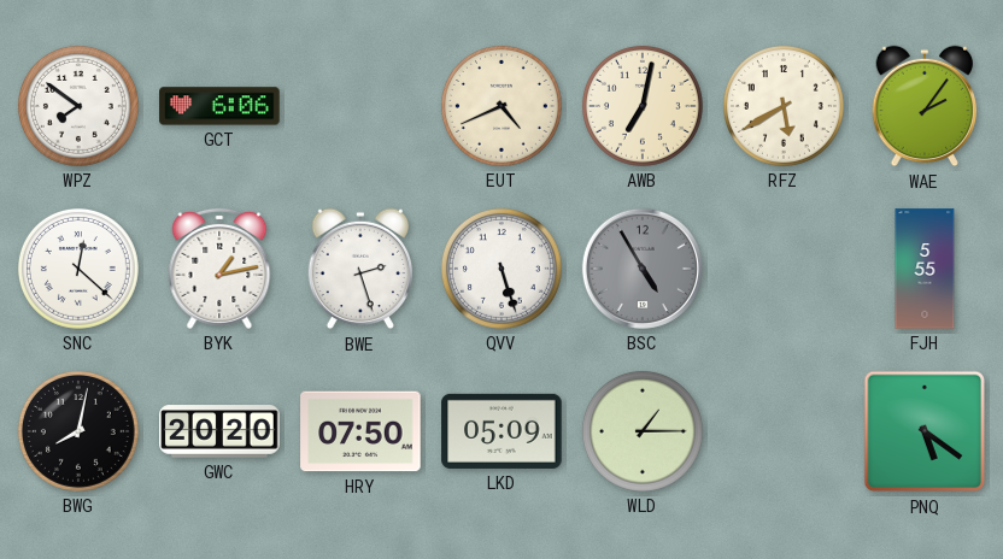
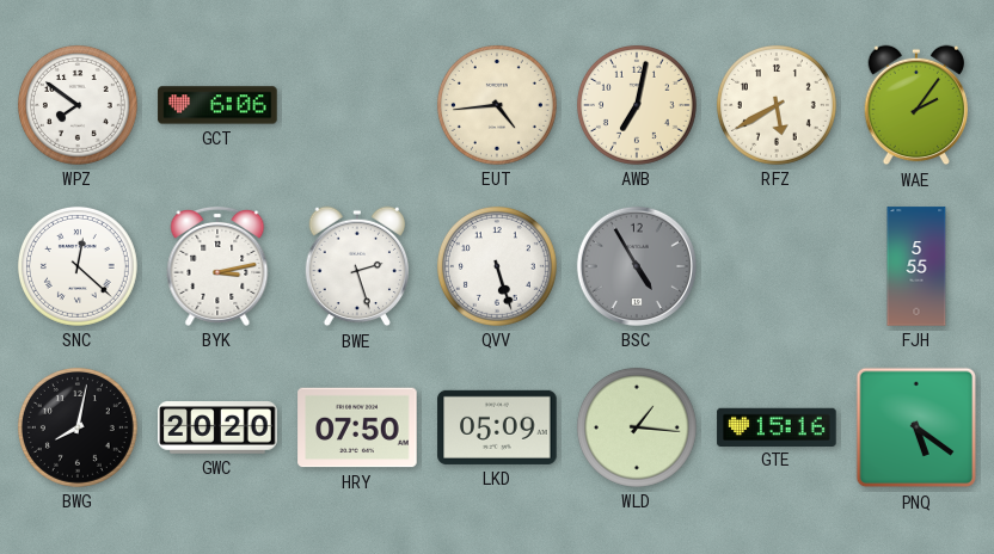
EUT: 4:41 -> 4:44
BYK: 1:13 -> 3:13
WLD: 1:15 -> 1:16
GTE: none -> 15:16
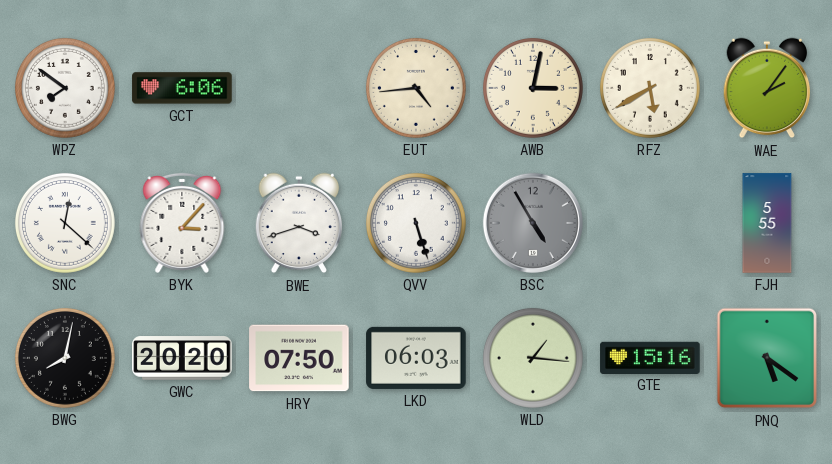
AWB: 7:02 -> 3:02
BYK: 3:13 -> 3:07
BWE: 2:27 -> 3:42
LKD: 05:09 -> 06:03
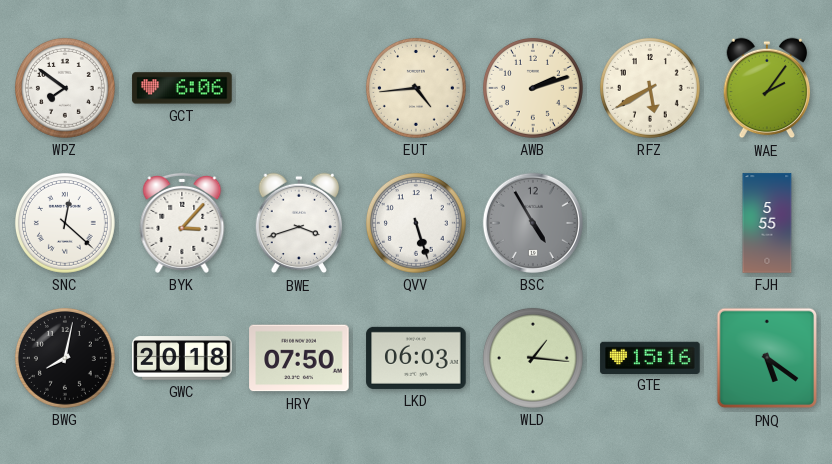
AWB: 3:02 -> 2:12
GWC: 20:20 -> 20:18
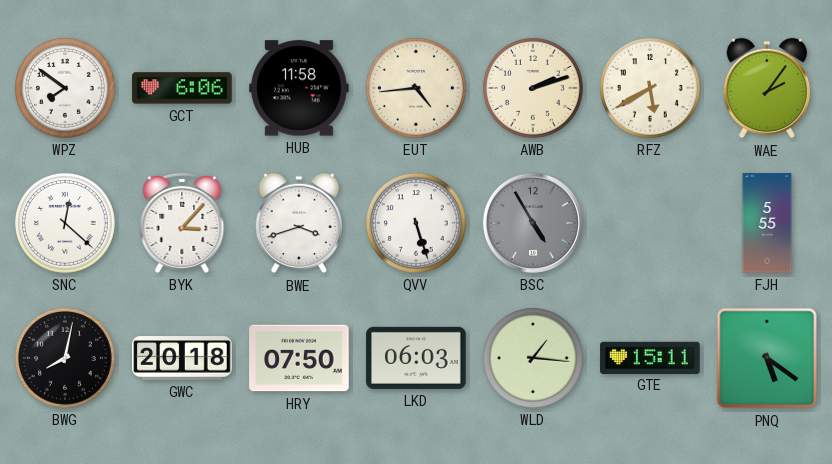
HUB: none -> 11:58
GTE: 15:16 -> 15:11
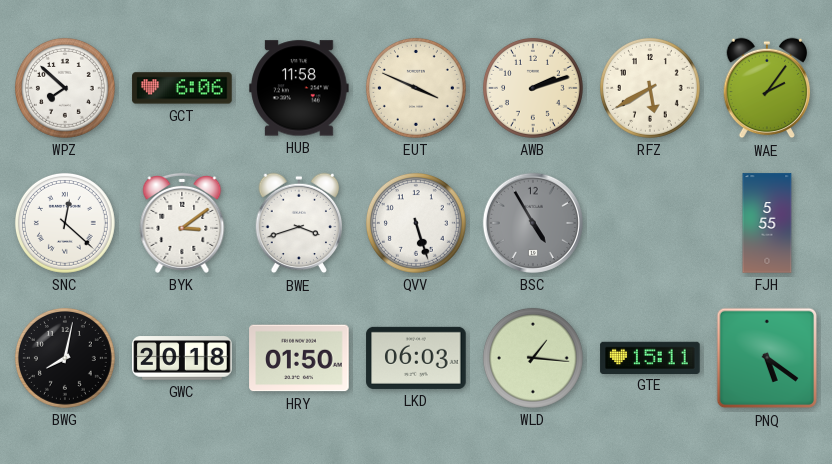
WPZ: 7:51 -> 7:52
EUT: 4:44 -> 3:49
BYK: 3:07 -> 3:09
HRY: 07:50 -> 01:50
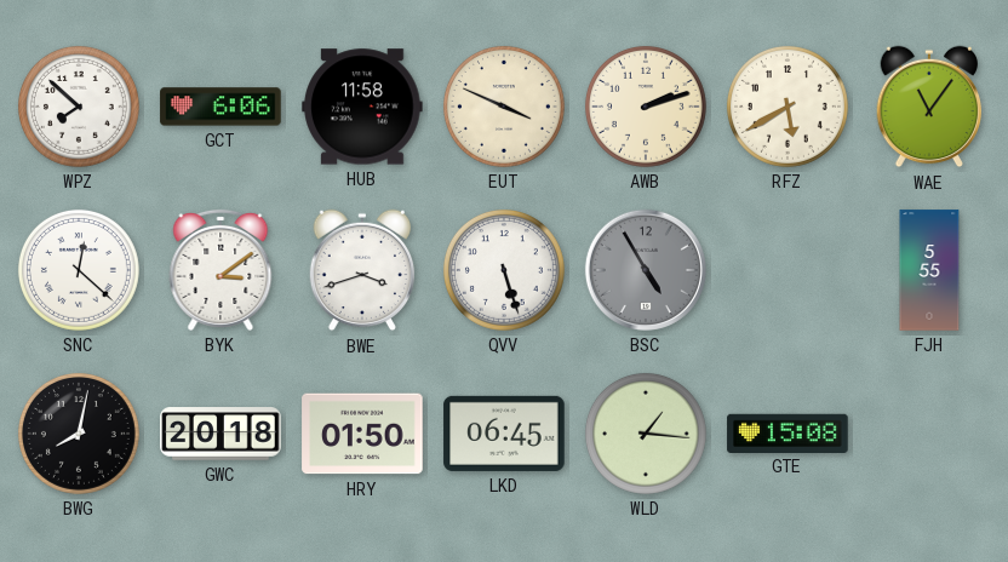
WAE: 2:06 -> 11:06
LKD: 06:03 -> 06:45
GTE: 15:11 -> 15:08
PNQ: 5:21 -> none
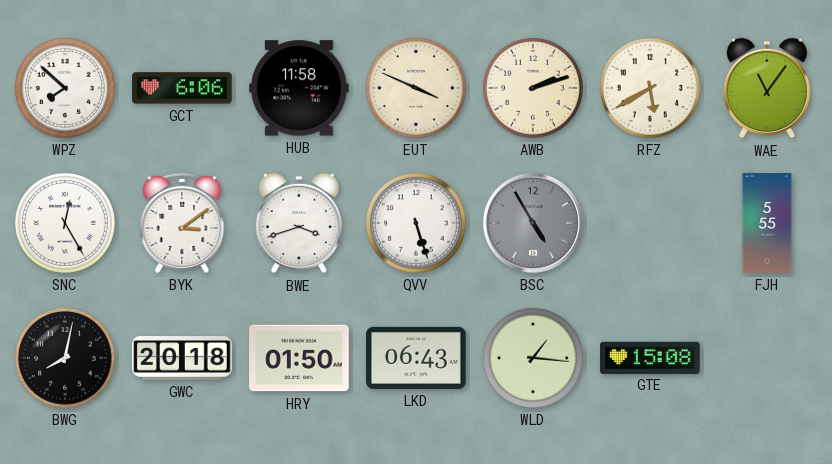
SNC: 12:22 -> 12:25
LKD: 06:45 -> 06:43
